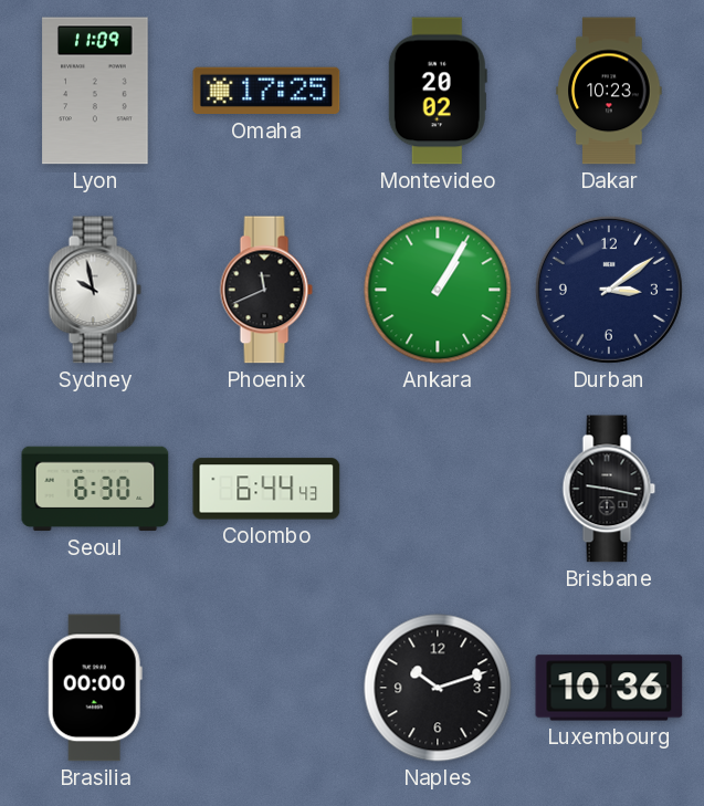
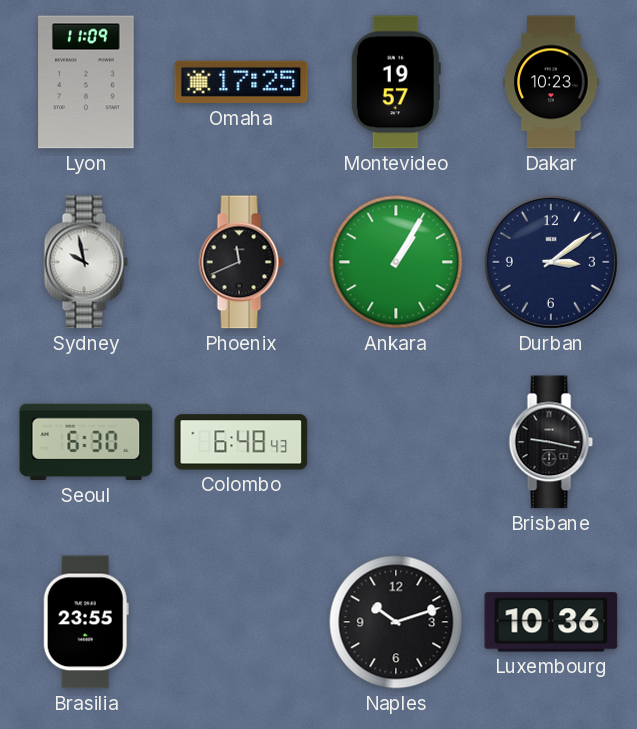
Montevideo: 20:02 -> 19:57
Colombo: 6:44 -> 6:48
Brasilia: 00:00 -> 23:55
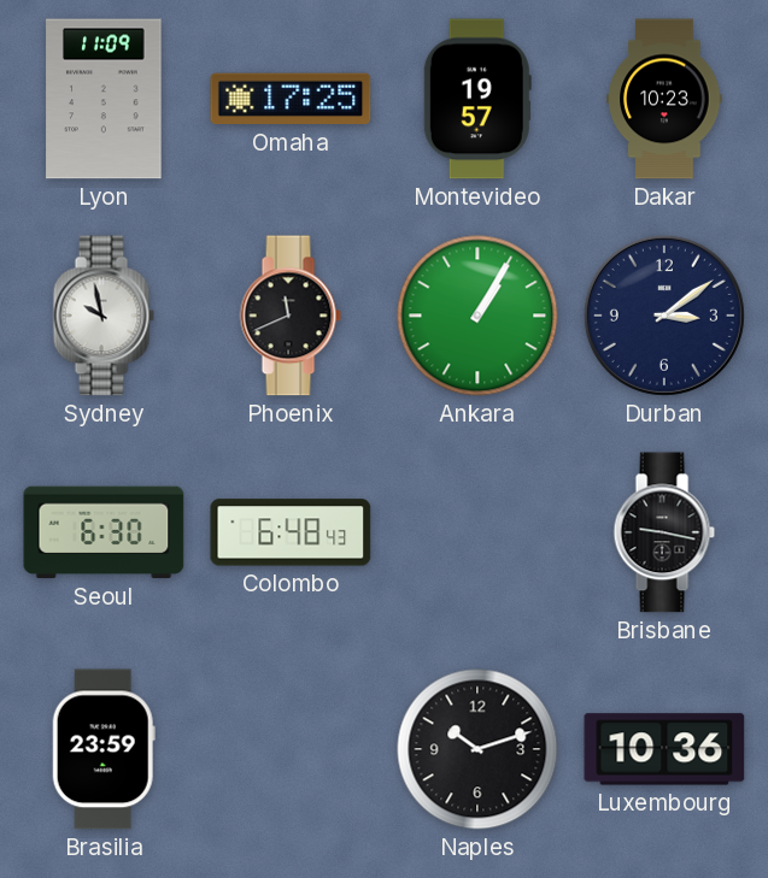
Brasilia: 23:55 -> 23:59
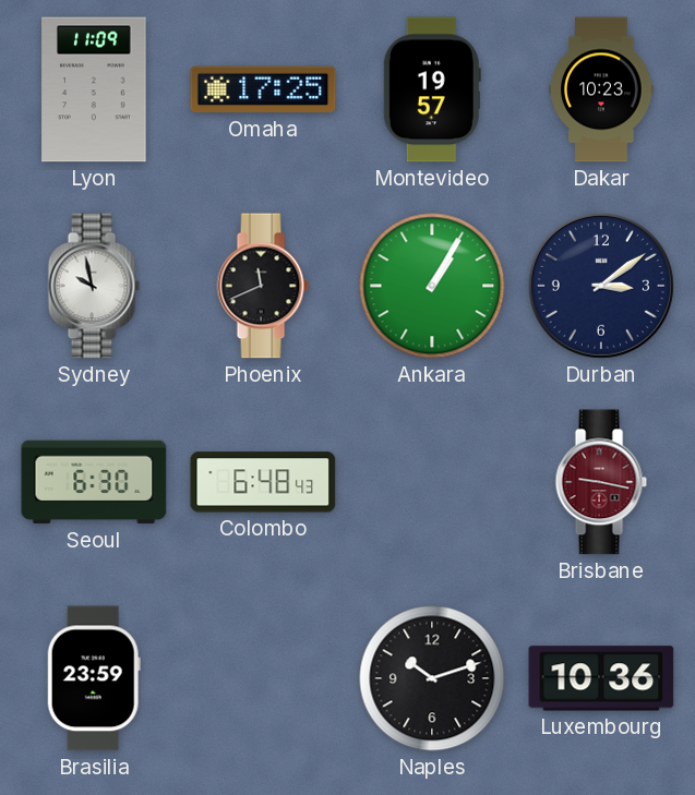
Brisbane dial: black -> burgundy
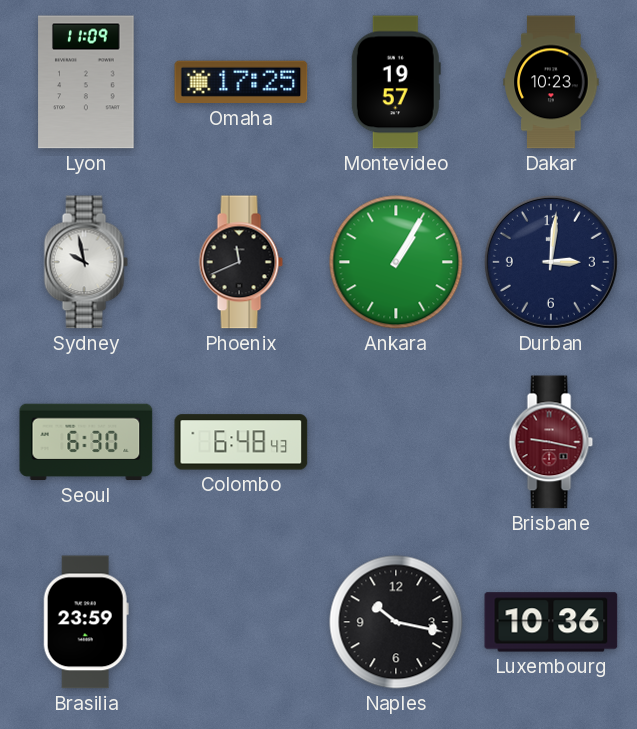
Durban: 3:09 -> 3:01
Naples: 10:12 -> 10:17
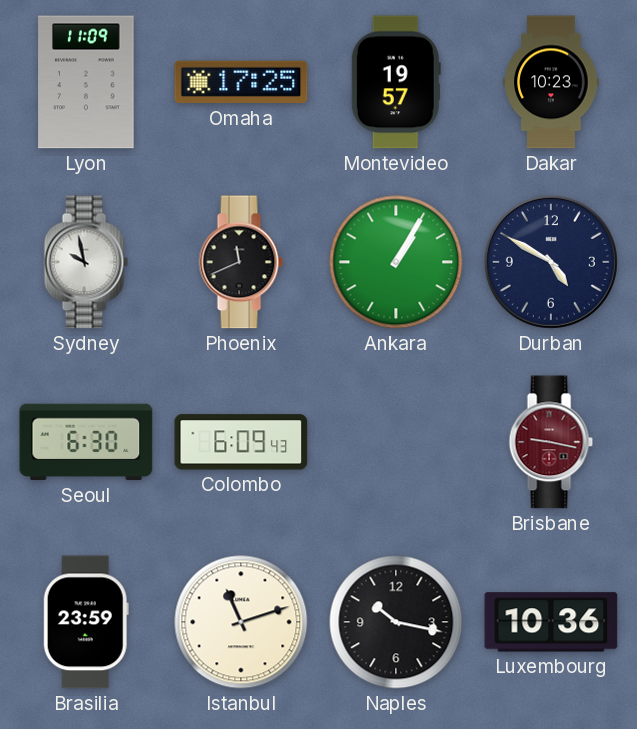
Durban: 3:01 -> 4:50
Colombo: 6:48 -> 6:09
Istanbul: none -> 11:12
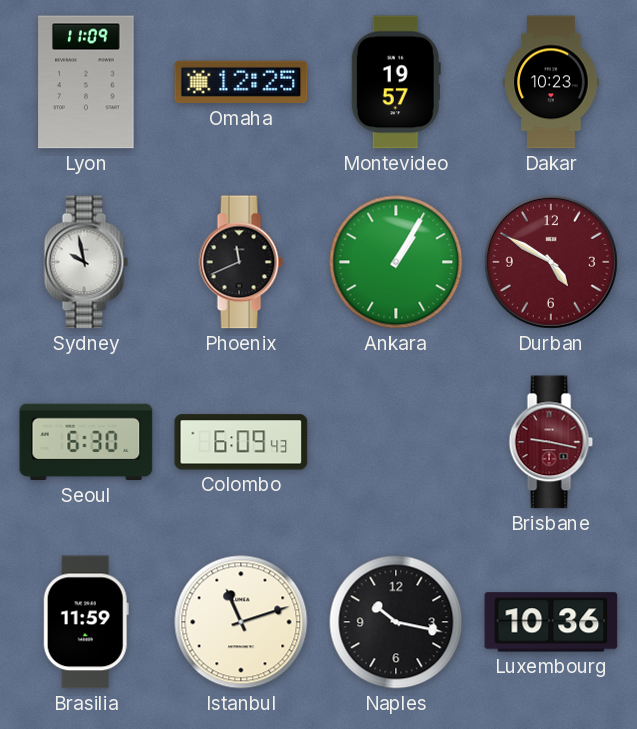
Omaha: 17:25 -> 12:25
Durban dial: navy -> burgundy
Brasilia: 23:59 -> 11:59
